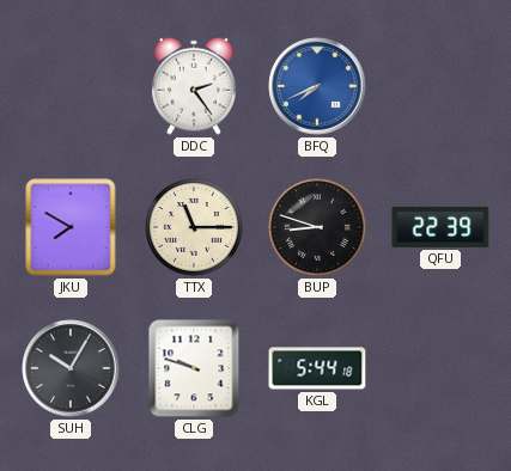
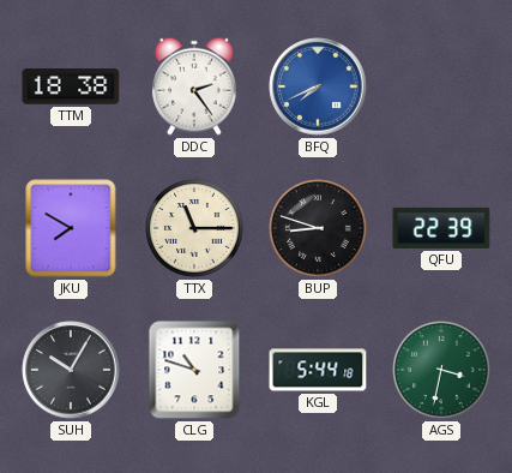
TTM: none -> 18:38
CLG: 9:48 -> 10:48
AGS: none -> 3:32
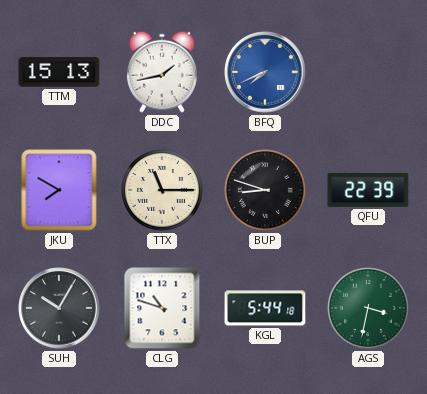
TTM: 18:38 -> 15:13
DDC: 2:24 -> 1:43
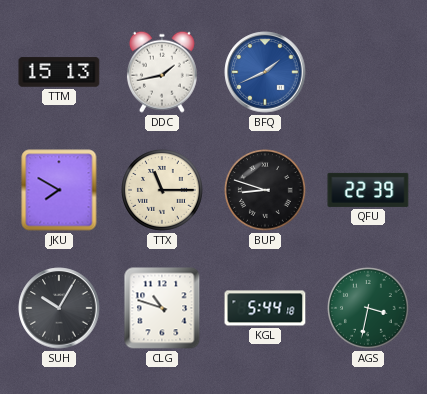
BFQ: 7:41 -> 1:41
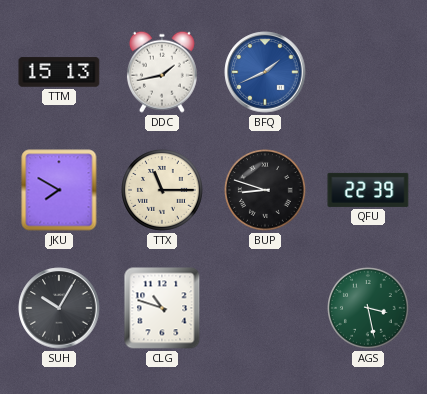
KGL: 5:44 -> none
AGS: 3:32 -> 3:28
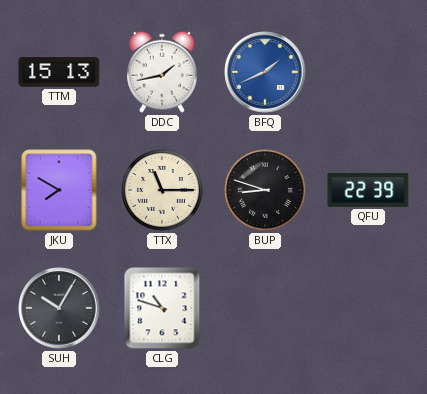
AGS: 3:28 -> none
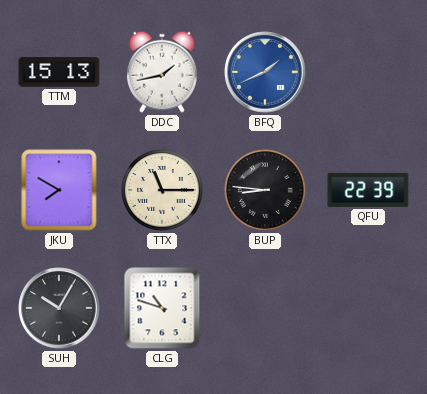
BUP: 8:48 -> 8:46
